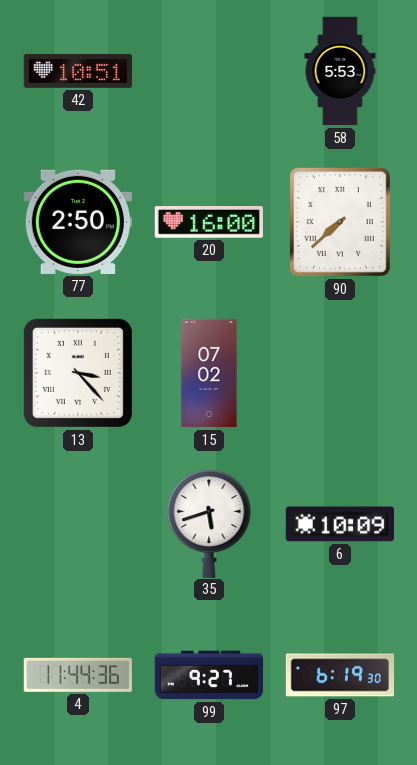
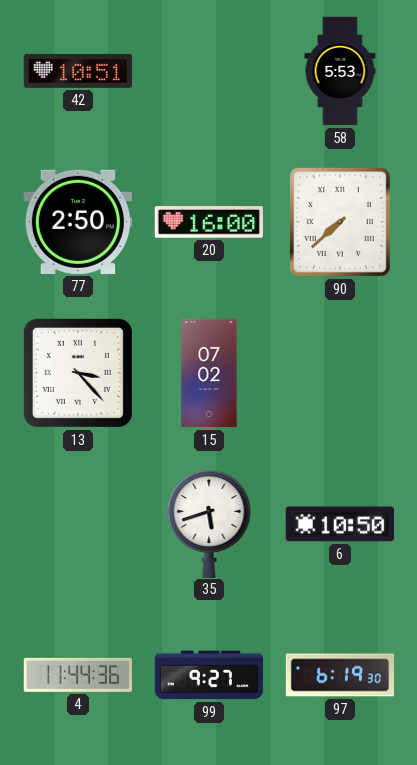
6: 10:09 -> 10:50
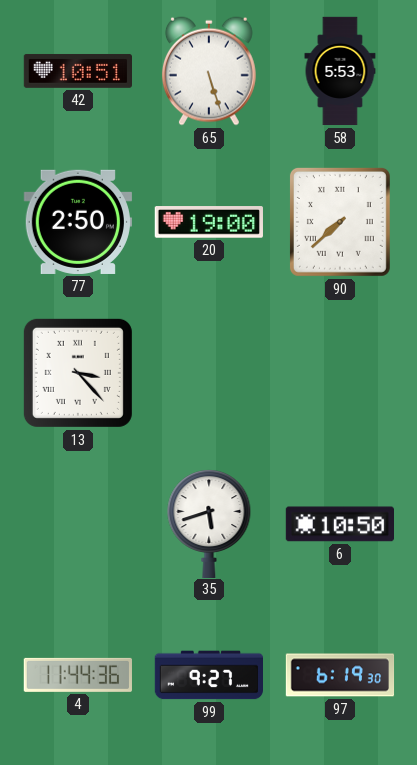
65: none -> 5:27
20: 16:00 -> 19:00
15: 07:02 -> none
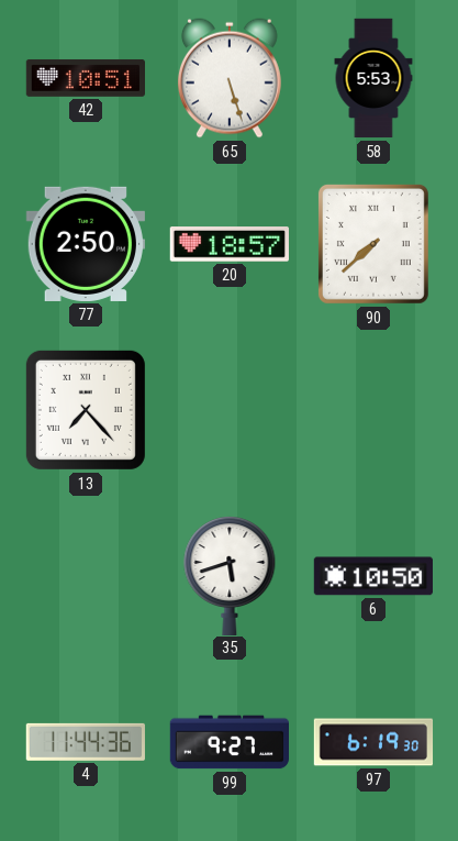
20: 19:00 -> 18:57
13: 3:23 -> 7:23
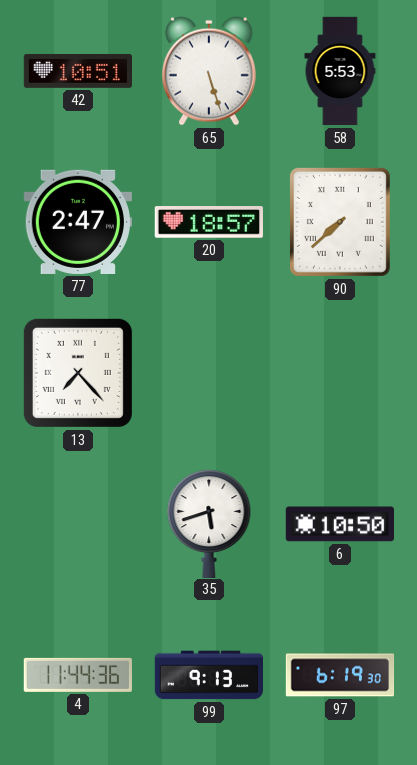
77: 2:50 -> 2:47
99: 9:27 -> 9:13
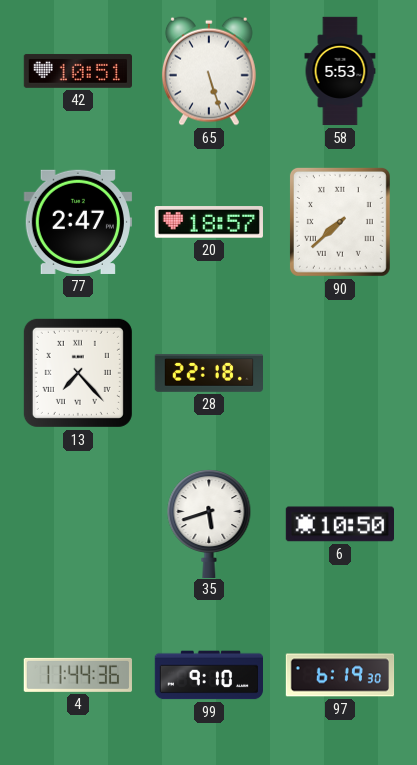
28: none -> 22:18
99: 9:13 -> 9:10
